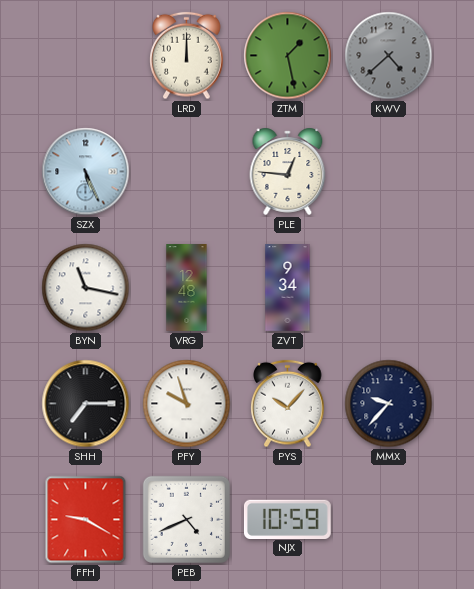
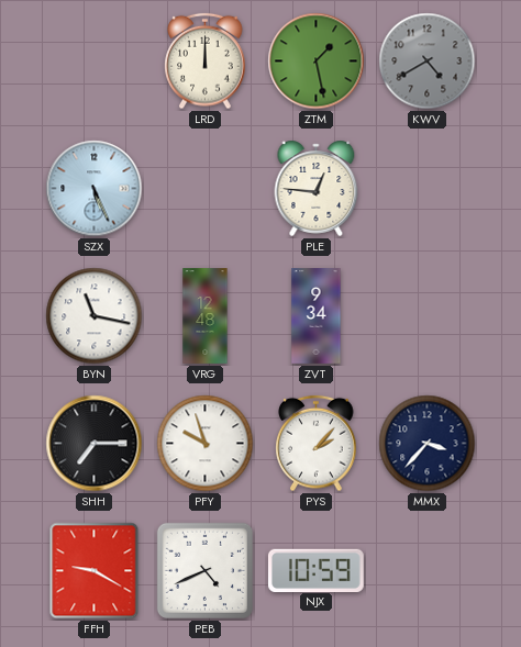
KWV: 4:38 -> 4:40
PYS: 10:07 -> 2:07
MMX: 9:37 -> 3:37
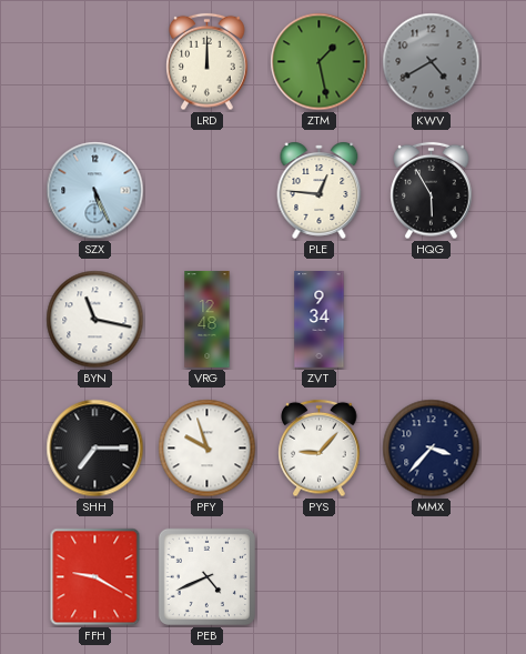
HQG: none -> 5:55
PYS: 2:07 -> 9:07
NJX: 10:59 -> none
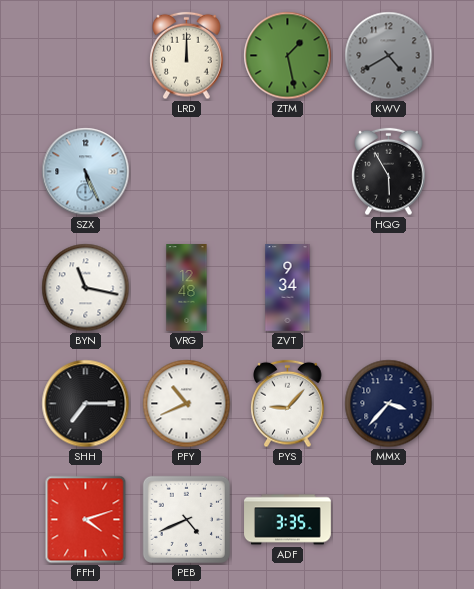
PLE: 12:46 -> none
PFY: 9:57 -> 10:41
FFH: 9:20 -> 4:12
ADF: none -> 3:35
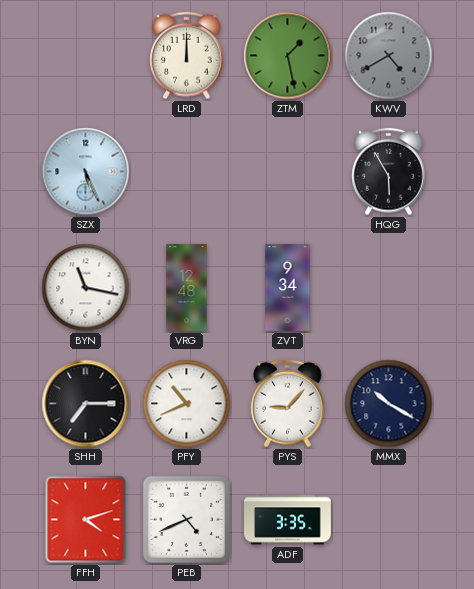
MMX: 3:37 -> 10:20
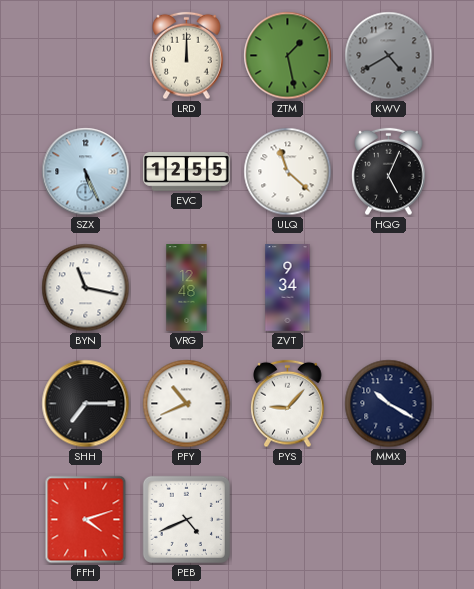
EVC: none -> 12:55
ULQ: none -> 11:22
HQG: 5:55 -> 5:04
ADF: 3:35 -> none
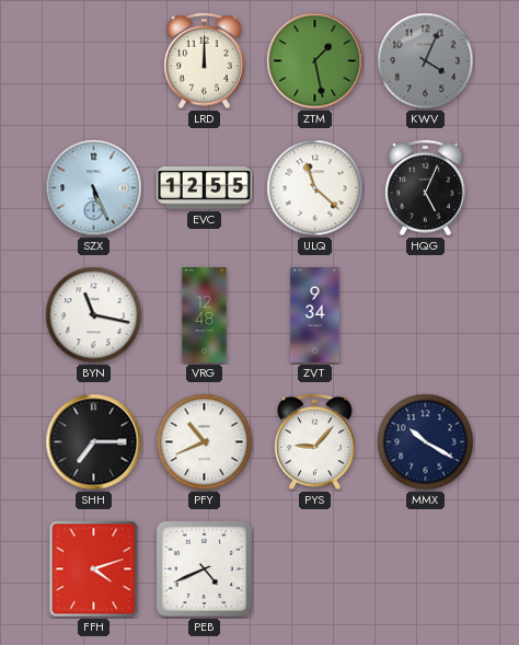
KWV: 4:40 -> 4:04
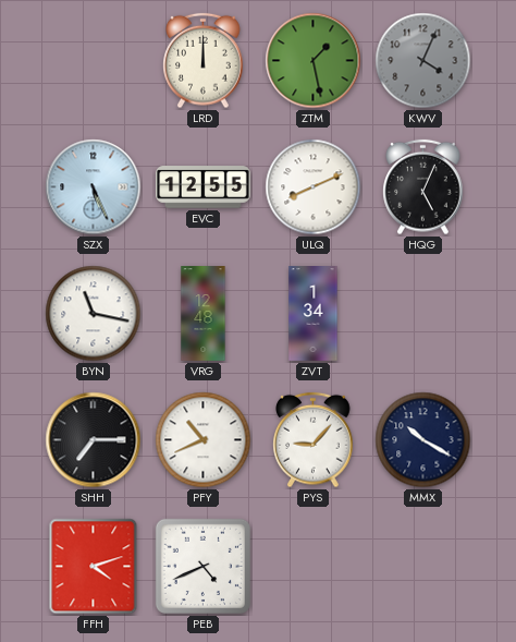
ULQ: 11:22 -> 8:11
ZVT: 9:34 -> 1:34
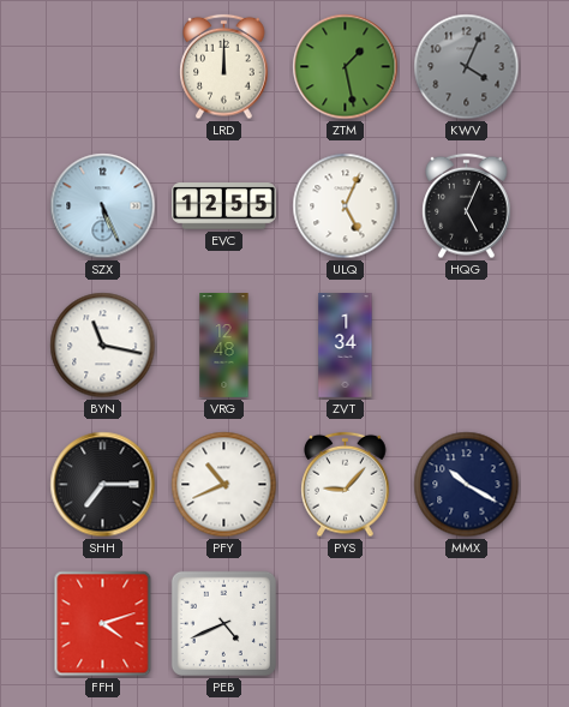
ULQ: 8:11 -> 5:04
